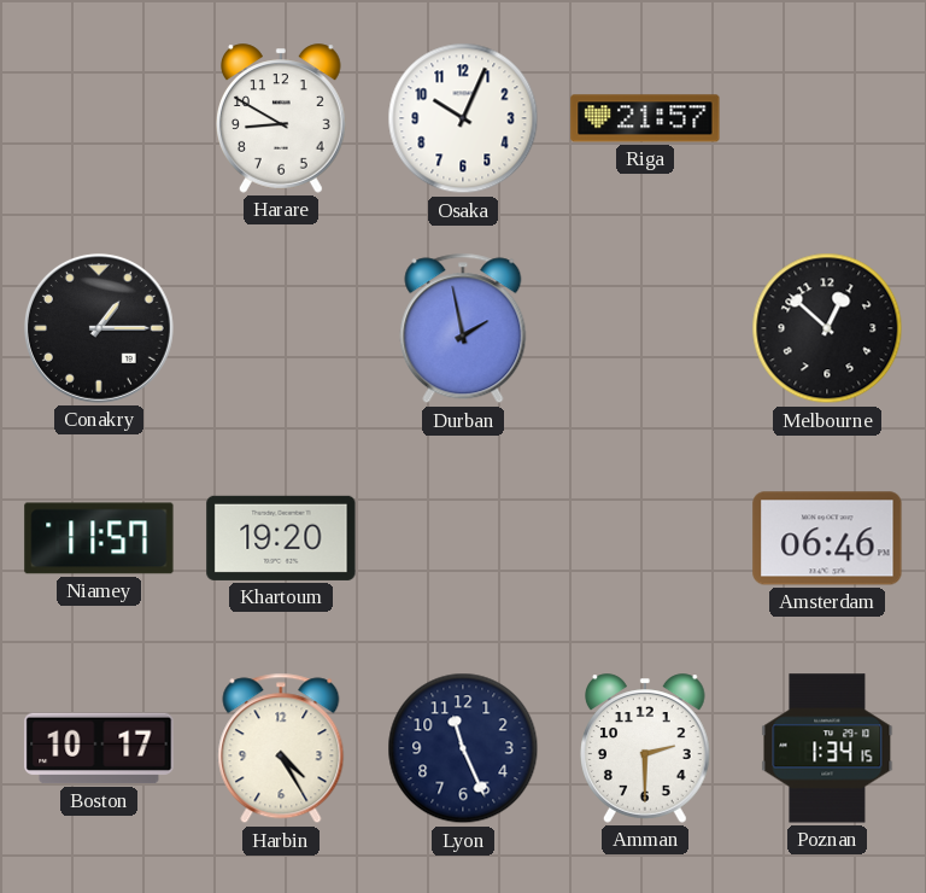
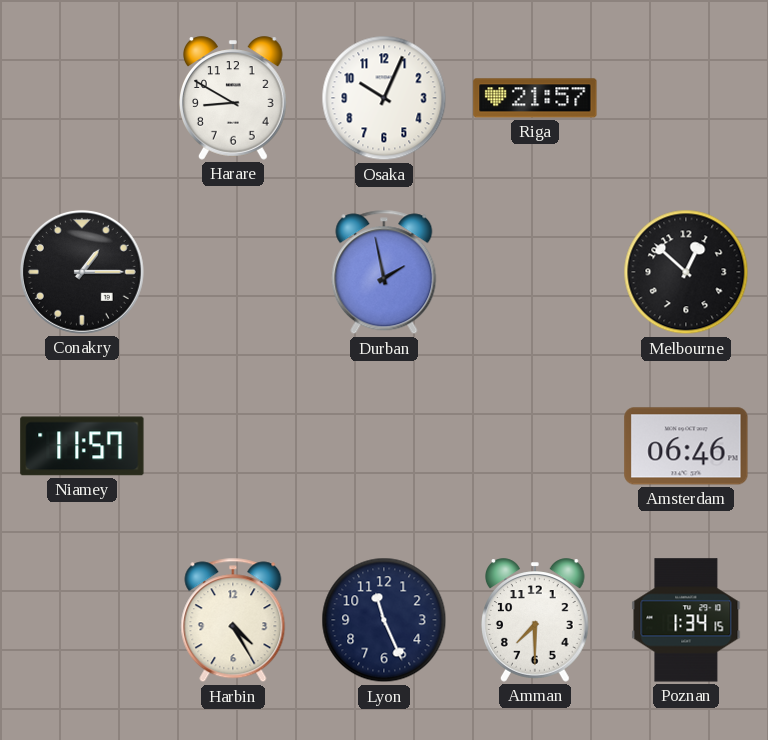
Khartoum: 19:20 -> none
Boston: 10:17 -> none
Amman: 2:30 -> 7:30
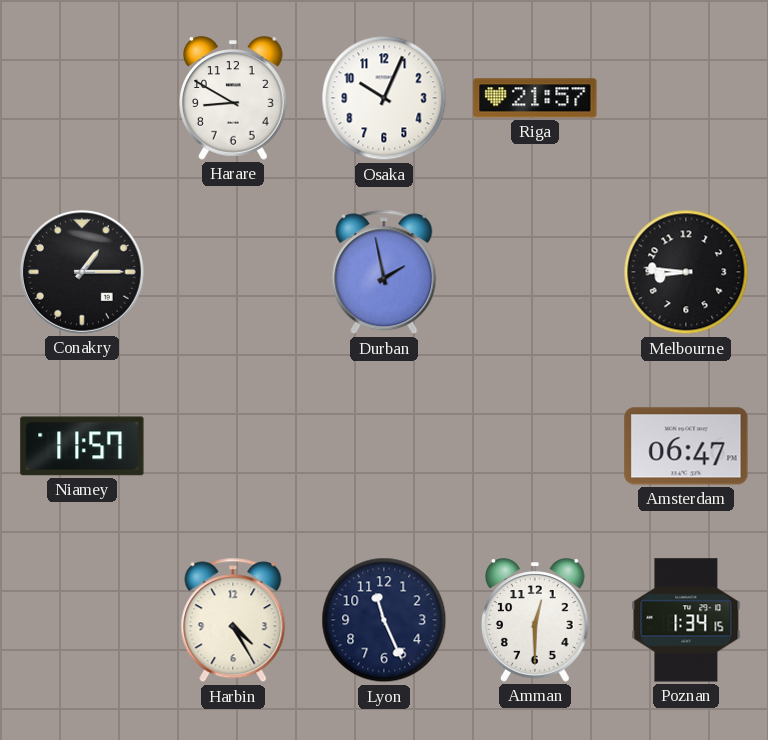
Melbourne: 12:52 -> 8:46
Amsterdam: 06:46 -> 06:47
Amman: 7:30 -> 12:30
